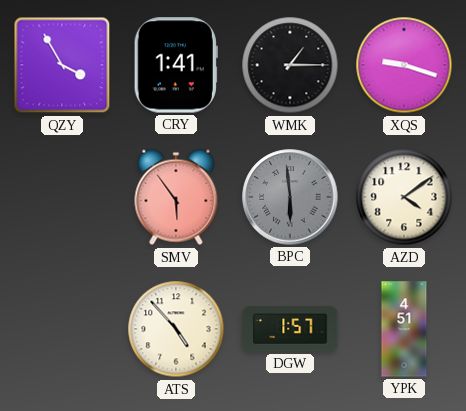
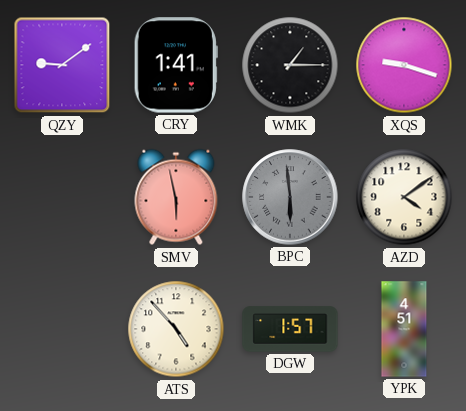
QZY: 3:55 -> 9:09
SMV: 5:54 -> 5:58
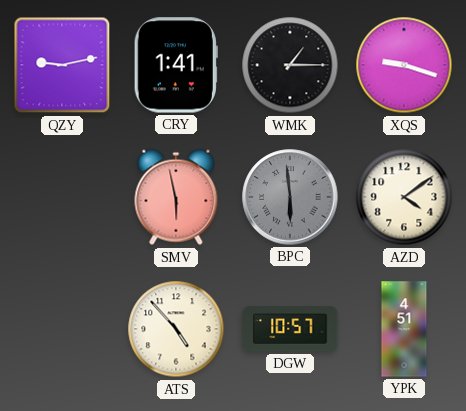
QZY: 9:09 -> 9:13
DGW: 1:57 -> 10:57
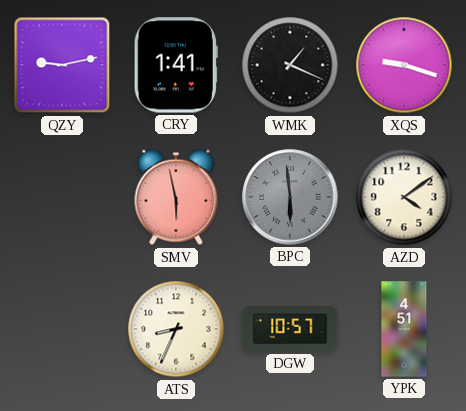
WMK: 1:15 -> 1:19
ATS: 4:53 -> 8:34
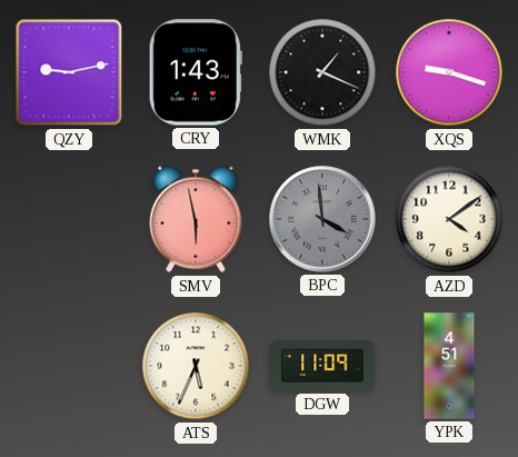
CRY: 1:41 -> 1:43
BPC: 5:59 -> 3:59
ATS: 8:34 -> 5:34
DGW: 10:57 -> 11:09
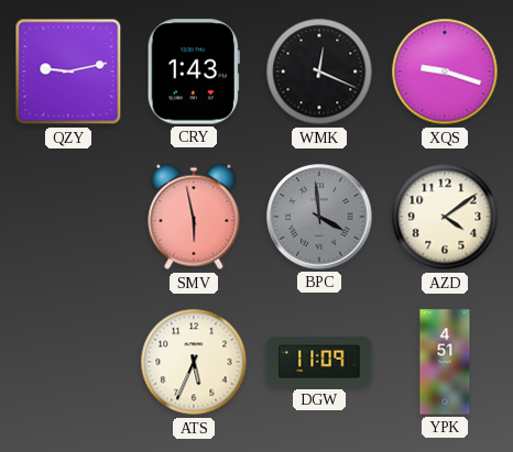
WMK: 1:19 -> 12:19
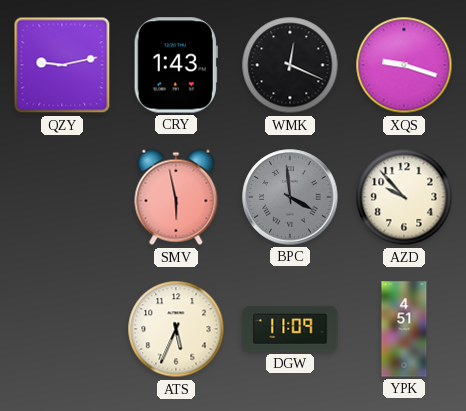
AZD: 4:09 -> 9:53
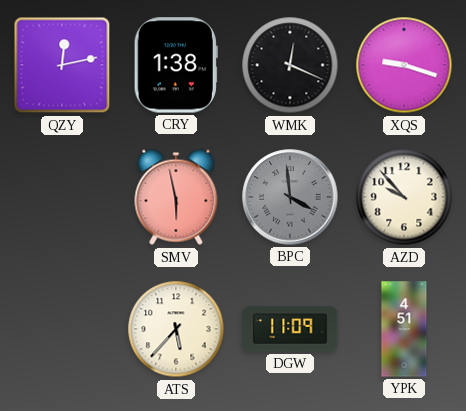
QZY: 9:13 -> 12:13
CRY: 1:43 -> 1:38
ATS: 5:34 -> 5:37
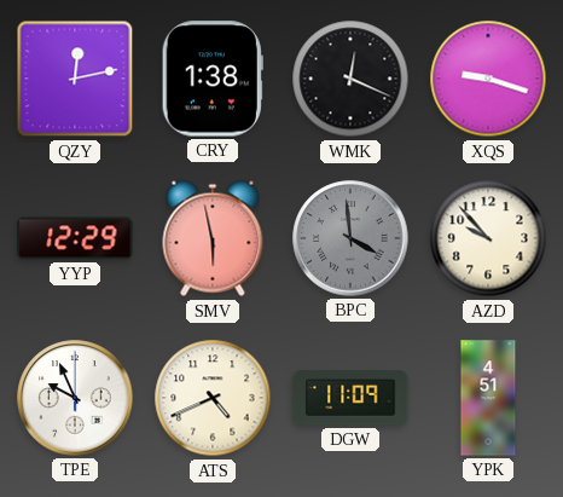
YYP: none -> 12:29
TPE: none -> 9:56
ATS: 5:37 -> 4:41
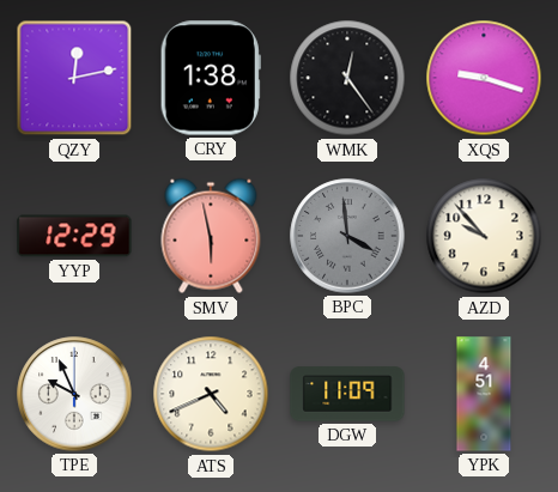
WMK: 12:19 -> 12:24
